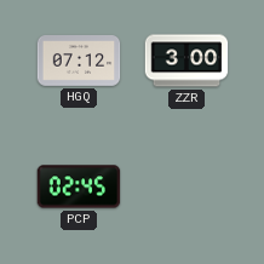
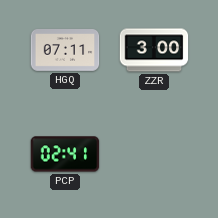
HGQ: 07:12 -> 07:11
PCP: 02:45 -> 02:41
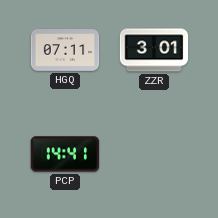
ZZR: 3:00 -> 3:01
PCP: 02:41 -> 14:41
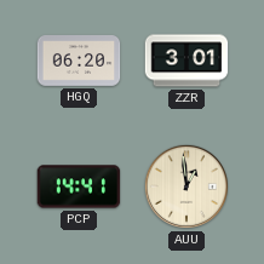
HGQ: 07:11 -> 06:20
AUU: none -> 12:59
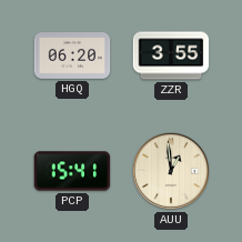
ZZR: 3:01 -> 3:55
PCP: 14:41 -> 15:41
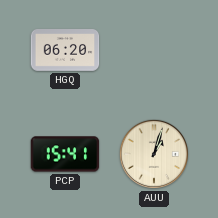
ZZR: 3:55 -> none
AUU: 12:59 -> 1:03
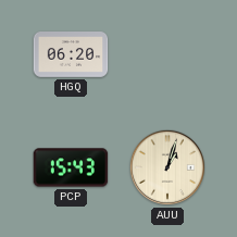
PCP: 15:41 -> 15:43
